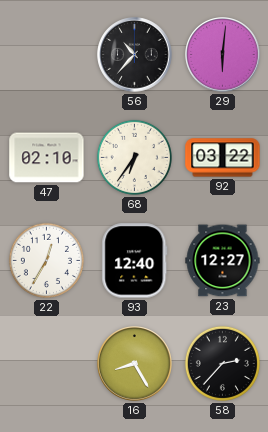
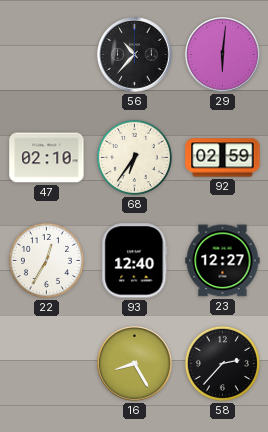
92: 03:22 -> 02:59
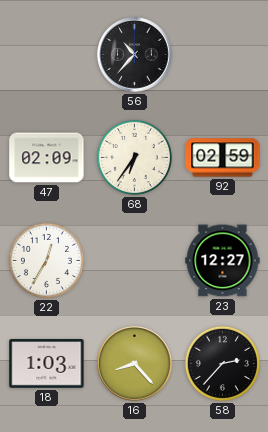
29: 6:01 -> none
47: 02:10 -> 02:09
93: 12:40 -> none
18: none -> 1:03
16: 8:25 -> 8:23
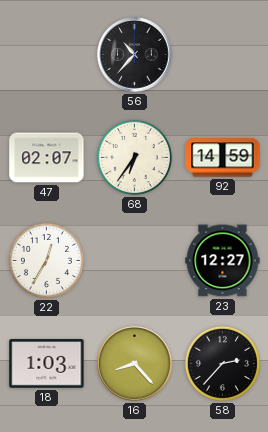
47: 02:09 -> 02:07
92: 02:59 -> 14:59
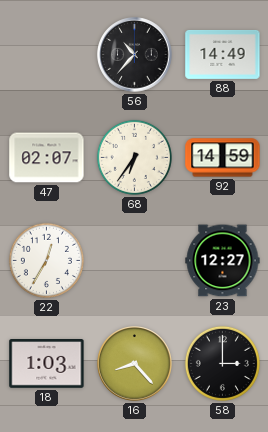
88: none -> 14:49
58: 2:37 -> 3:00
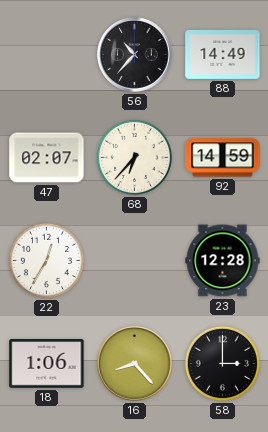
68: 6:36 -> 6:37
23: 12:27 -> 12:28
18: 1:03 -> 1:06
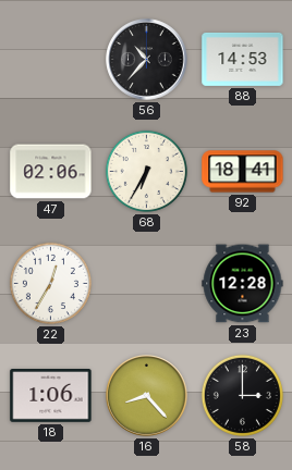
88: 14:49 -> 14:53
47: 02:07 -> 02:06
68: 6:37 -> 6:35
92: 14:59 -> 18:41
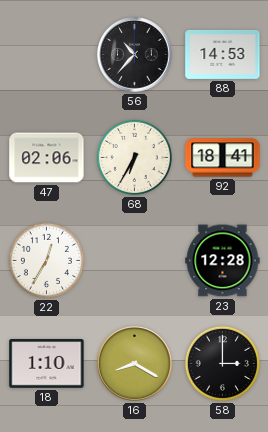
18: 1:06 -> 1:10
16: 8:23 -> 8:20
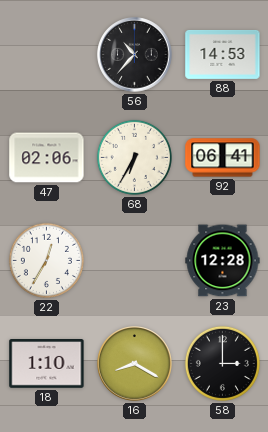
92: 18:41 -> 06:41
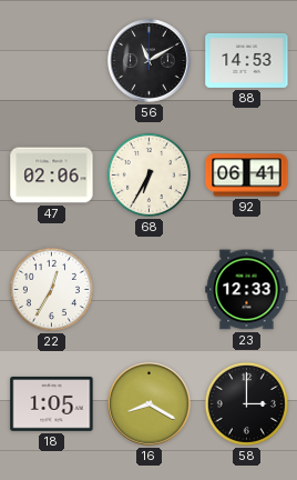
56: 10:37 -> 11:10
23: 12:28 -> 12:33
18: 1:10 -> 1:05
